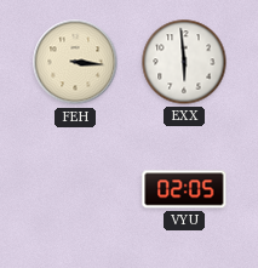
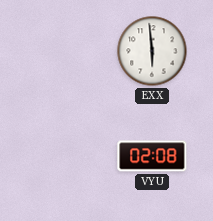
FEH: 3:16 -> none
VYU: 02:05 -> 02:08
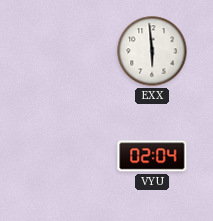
VYU: 02:08 -> 02:04
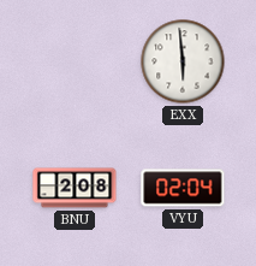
BNU: none -> 2:08
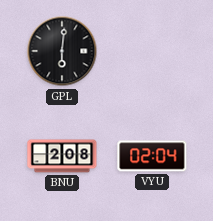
GPL: none -> 6:01
EXX: 5:59 -> none
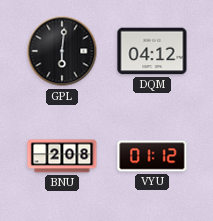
DQM: none -> 04:12
VYU: 02:04 -> 01:12
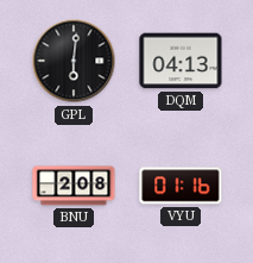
DQM: 04:12 -> 04:13
VYU: 01:12 -> 01:16
